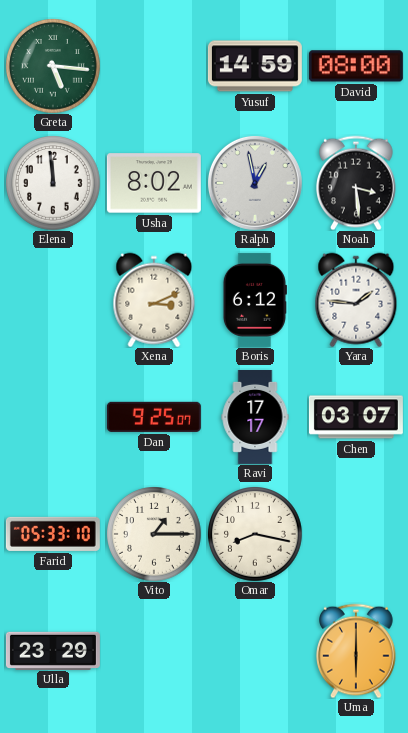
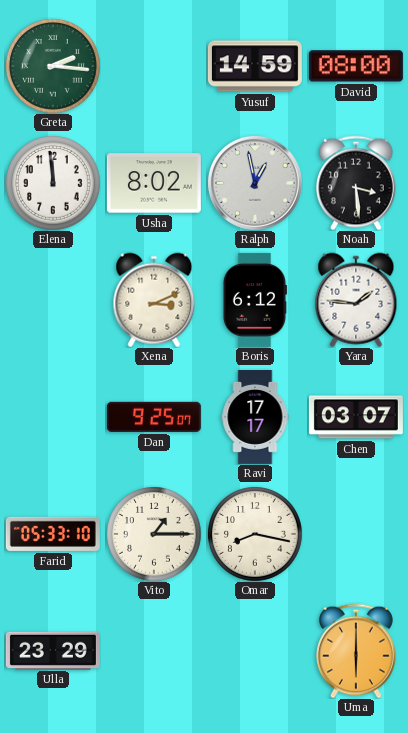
Greta: 5:16 -> 2:16
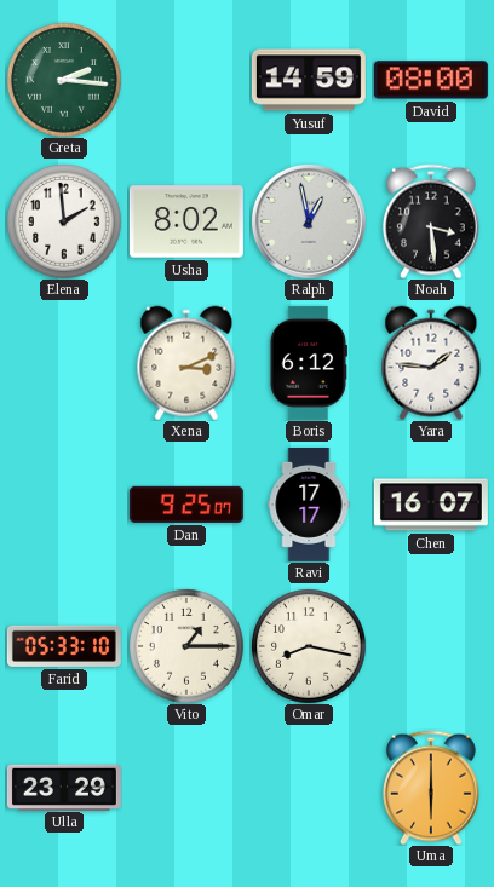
Elena: 11:59 -> 1:59
Chen: 03:07 -> 16:07
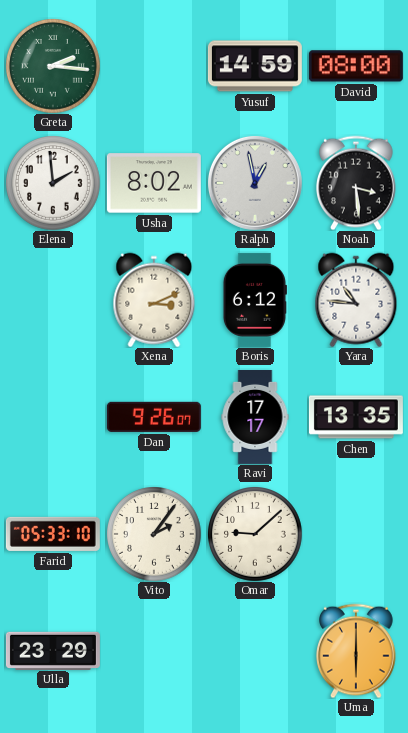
Yara: 1:46 -> 10:46
Dan: 9:25 -> 9:26
Chen: 16:07 -> 13:35
Vito: 1:15 -> 2:06
Omar: 8:17 -> 9:08
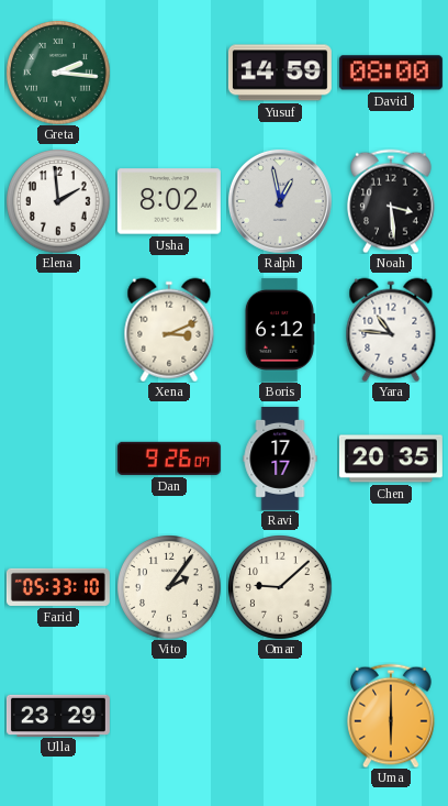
Chen: 13:35 -> 20:35
